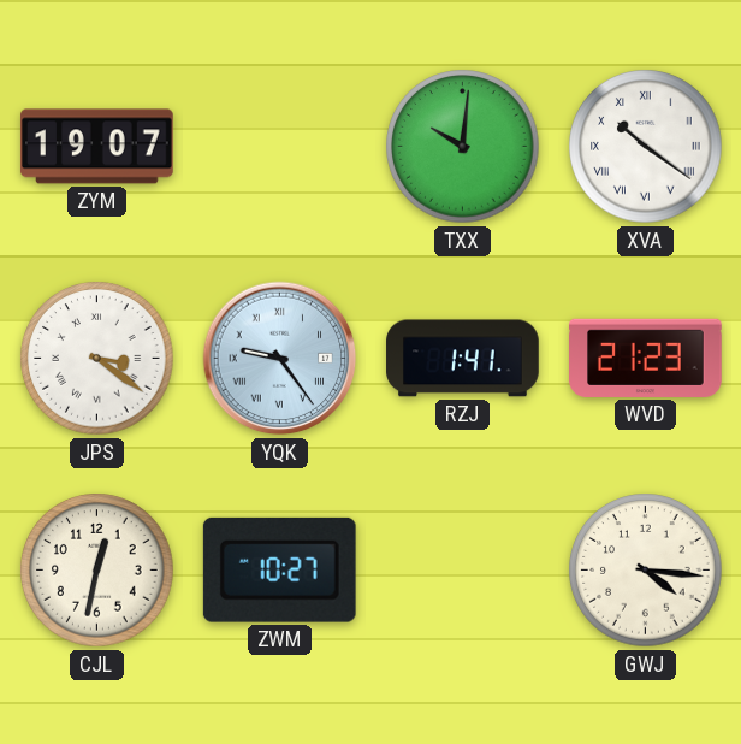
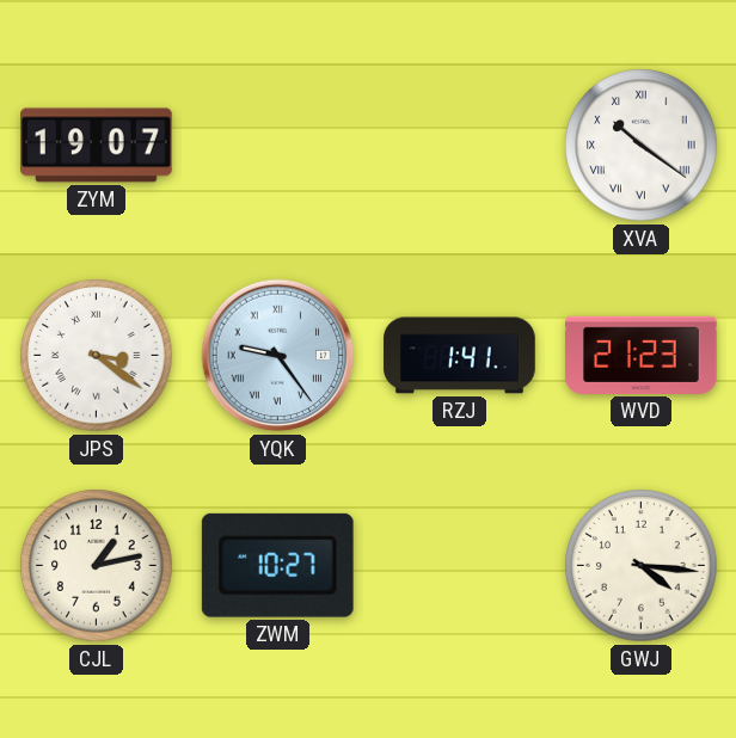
TXX: 10:01 -> none
CJL: 12:32 -> 1:13
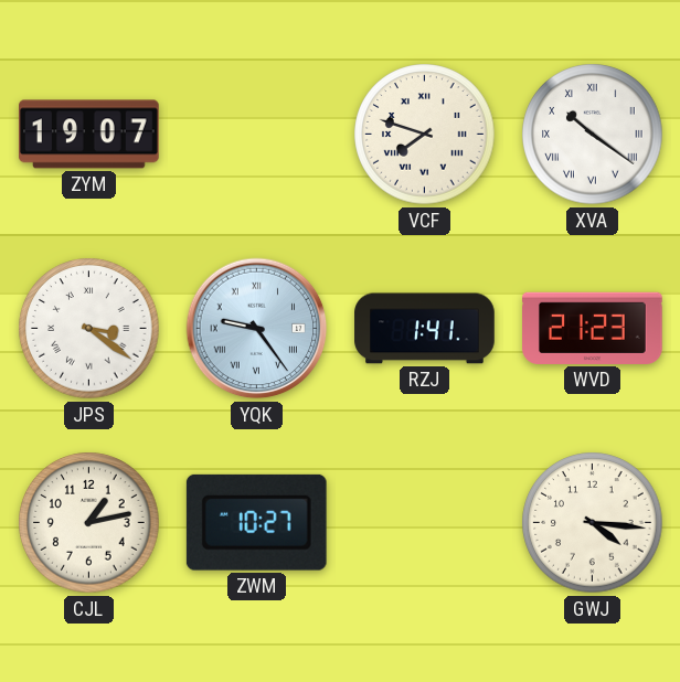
VCF: none -> 7:48
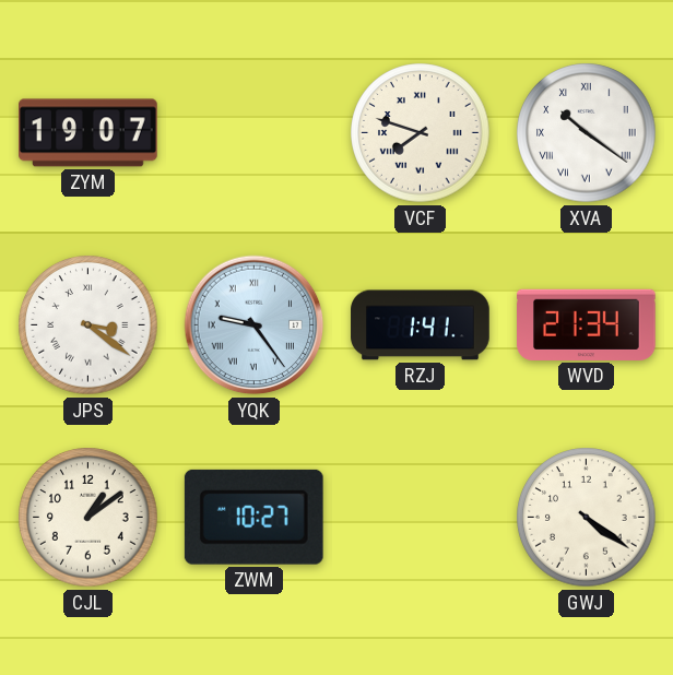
WVD: 21:23 -> 21:34
CJL: 1:13 -> 1:09
GWJ: 4:16 -> 4:21
